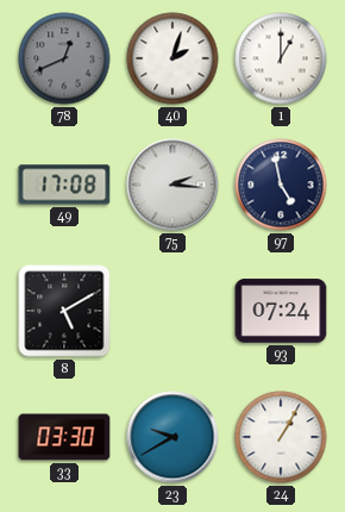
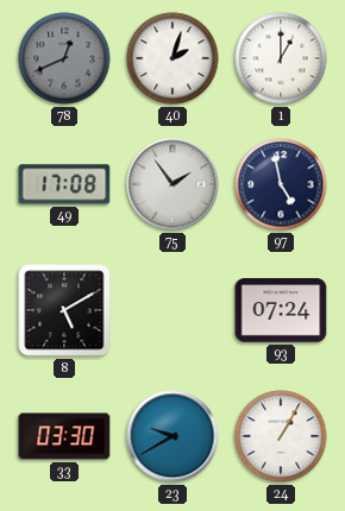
75: 2:16 -> 1:54
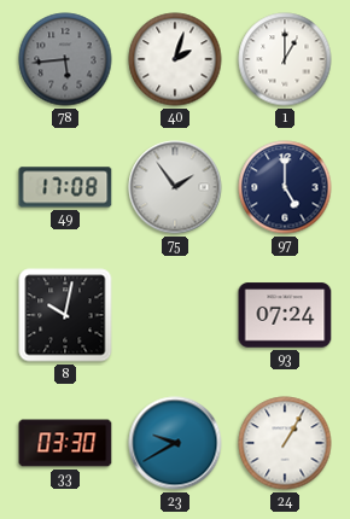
78: 12:41 -> 5:44
97: 4:58 -> 5:00
8: 5:10 -> 10:02
